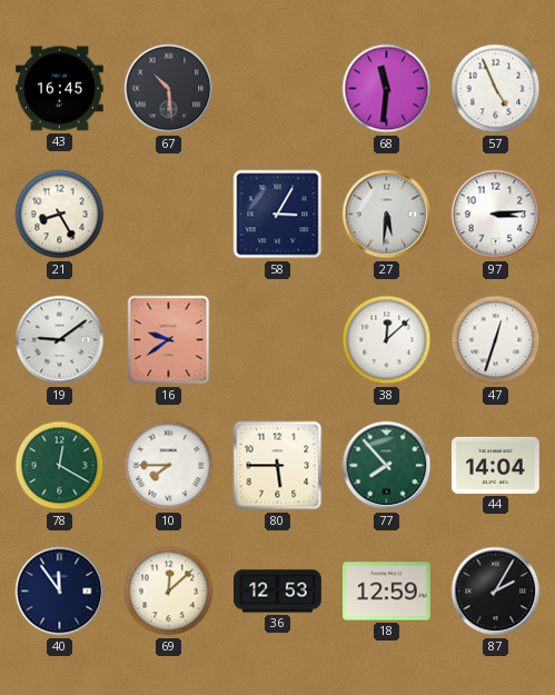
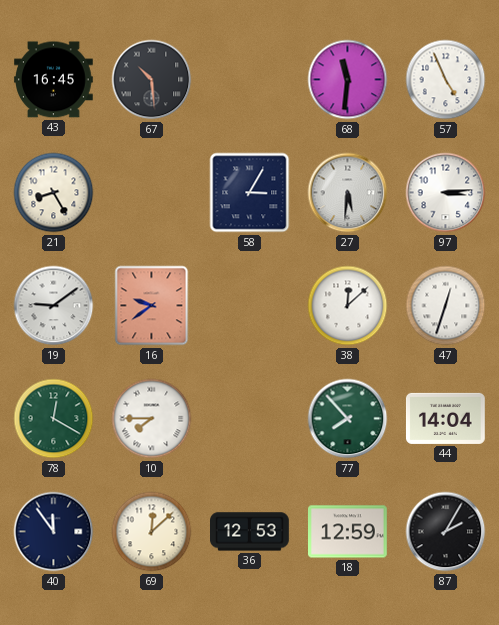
80: 5:45 -> none
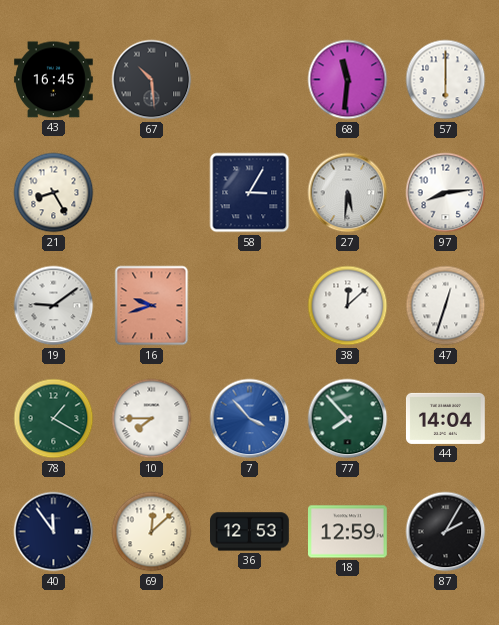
57: 4:56 -> 6:00
97: 3:14 -> 8:14
16: 9:39 -> 9:42
78: 12:20 -> 1:20
7: none -> 3:53
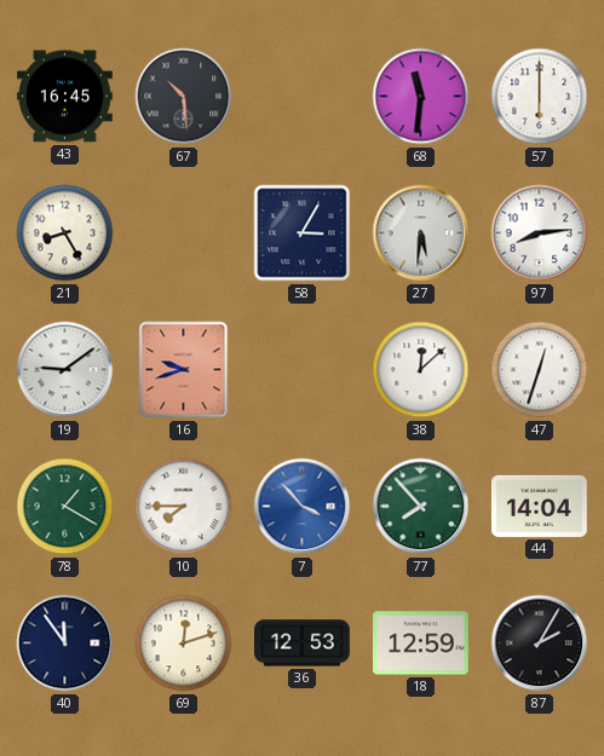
69: 12:08 -> 12:12
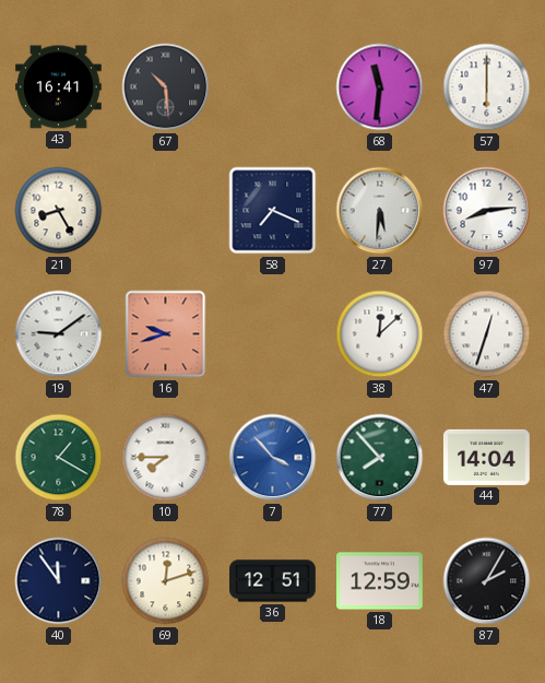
43: 16:45 -> 16:41
58: 3:05 -> 7:19
36: 12:53 -> 12:51
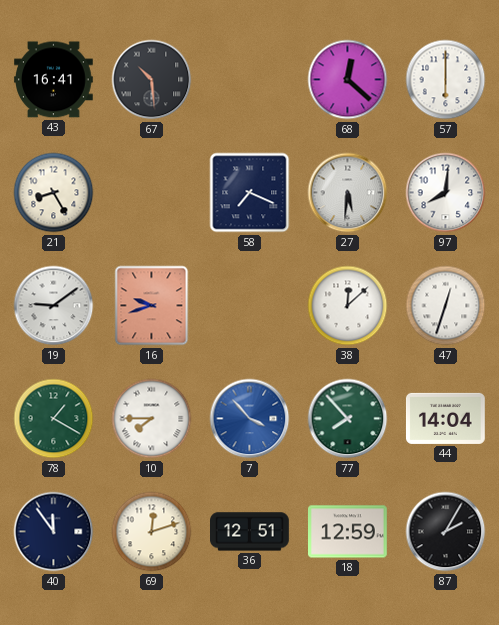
68: 11:31 -> 12:22
97: 8:14 -> 8:01
